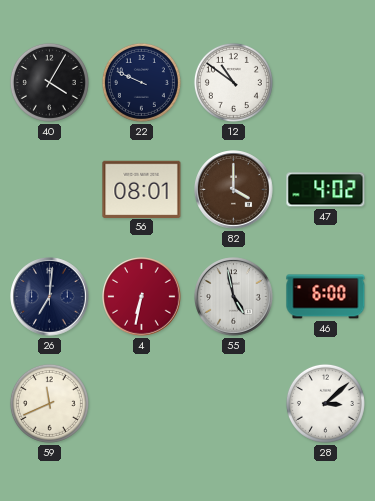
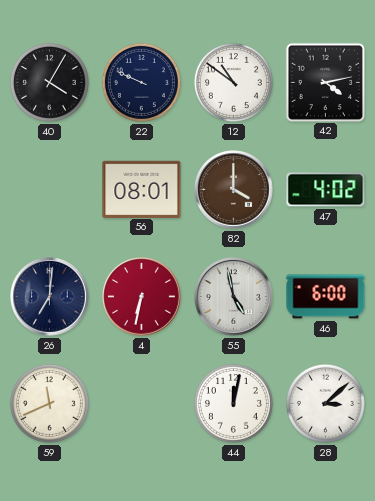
42: none -> 4:13
44: none -> 12:02
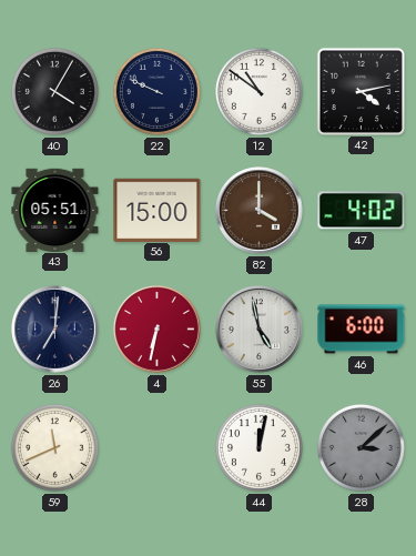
43: none -> 05:51
56: 08:01 -> 15:00
28 dial: white -> grey
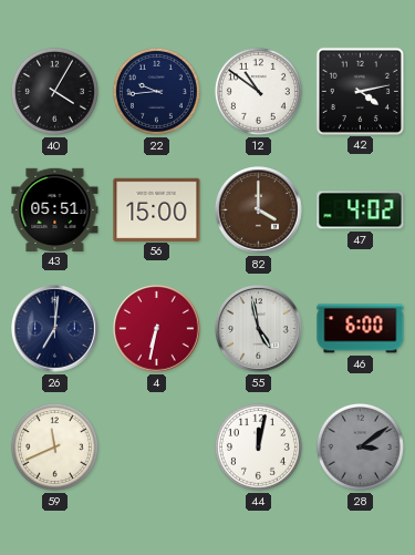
22: 9:49 -> 9:44
28: 3:08 -> 3:09
